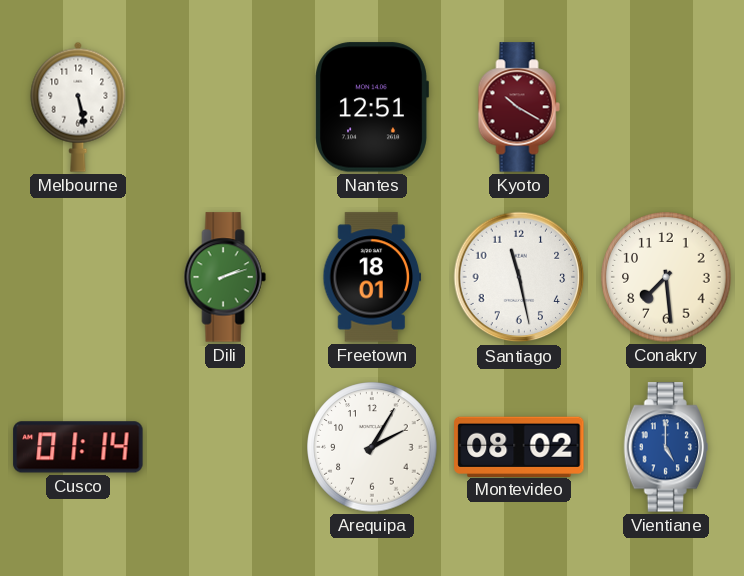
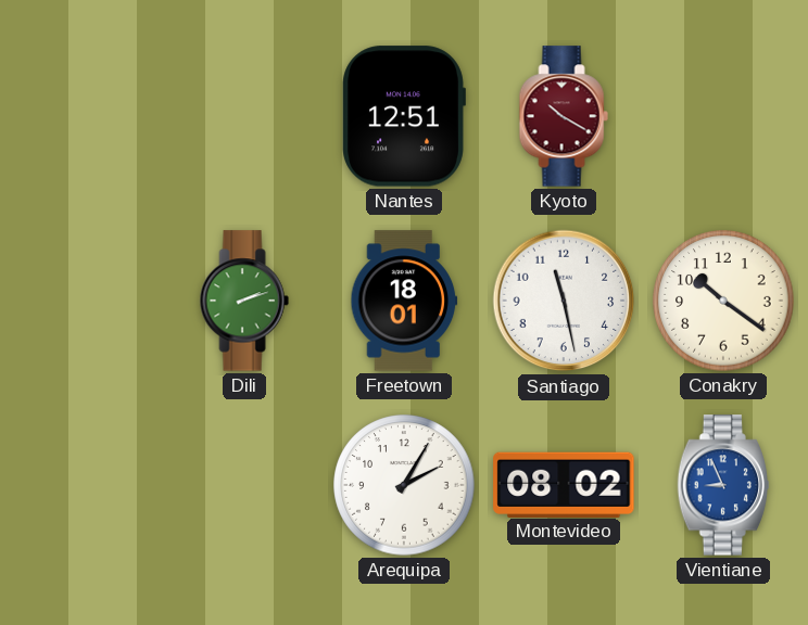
Melbourne: 5:28 -> none
Conakry: 7:29 -> 10:21
Cusco: 01:14 -> none
Vientiane: 5:00 -> 8:56
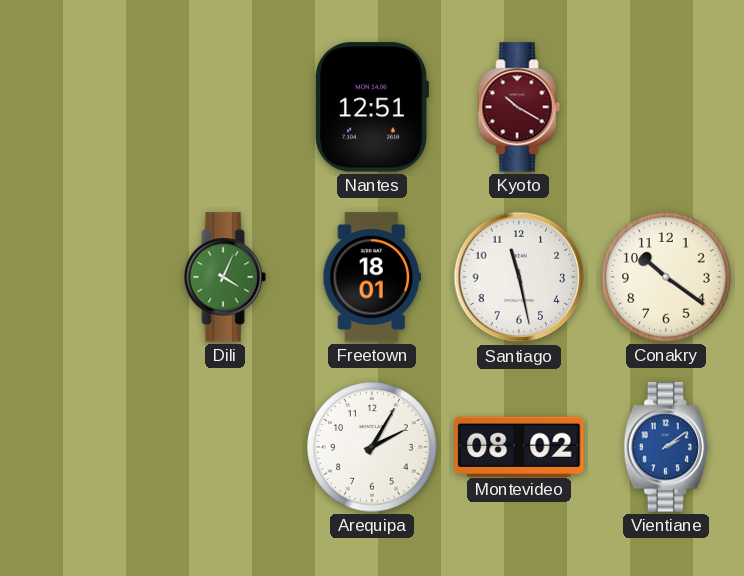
Dili: 2:12 -> 4:04
Vientiane: 8:56 -> 2:09
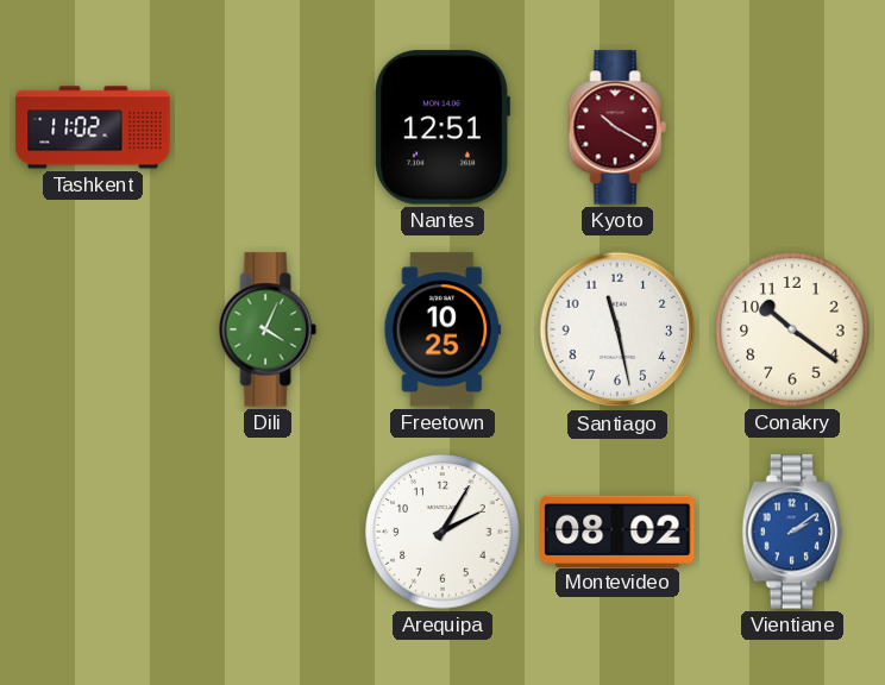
Tashkent: none -> 11:02
Freetown: 18:01 -> 10:25
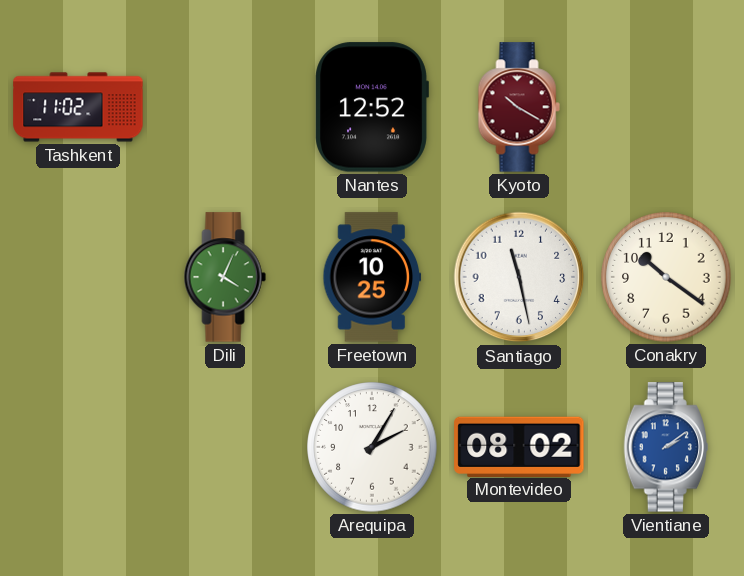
Nantes: 12:51 -> 12:52
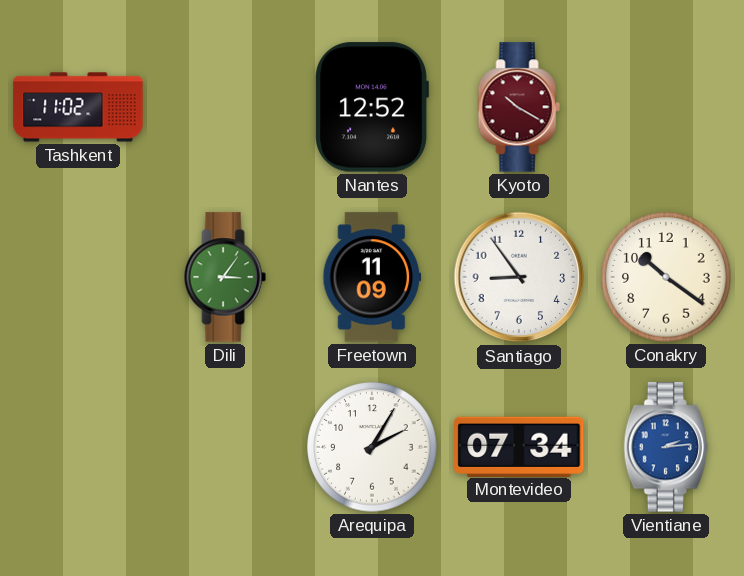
Dili: 4:04 -> 3:06
Freetown: 10:25 -> 11:09
Santiago: 11:28 -> 8:54
Montevideo: 08:02 -> 07:34
Vientiane: 2:09 -> 2:14
